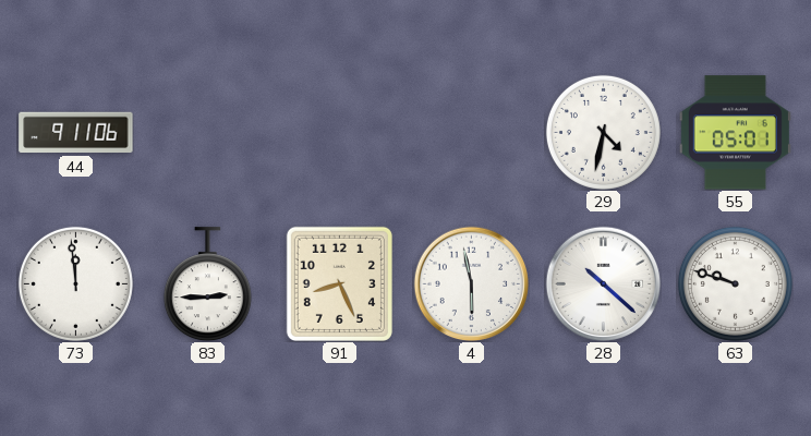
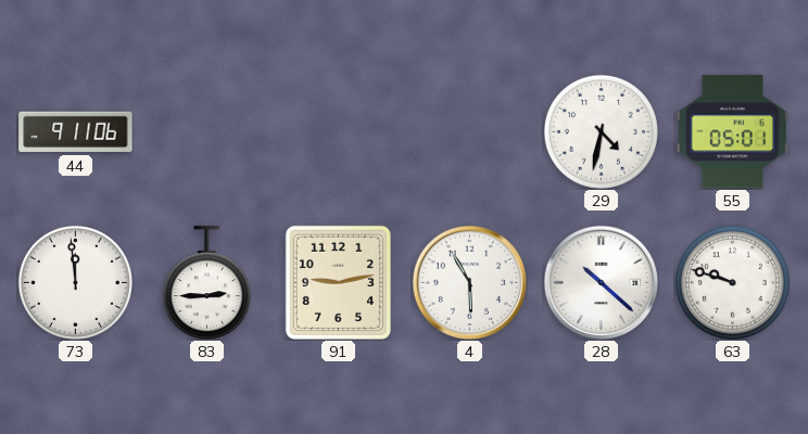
91: 8:26 -> 9:13
4: 5:58 -> 5:55
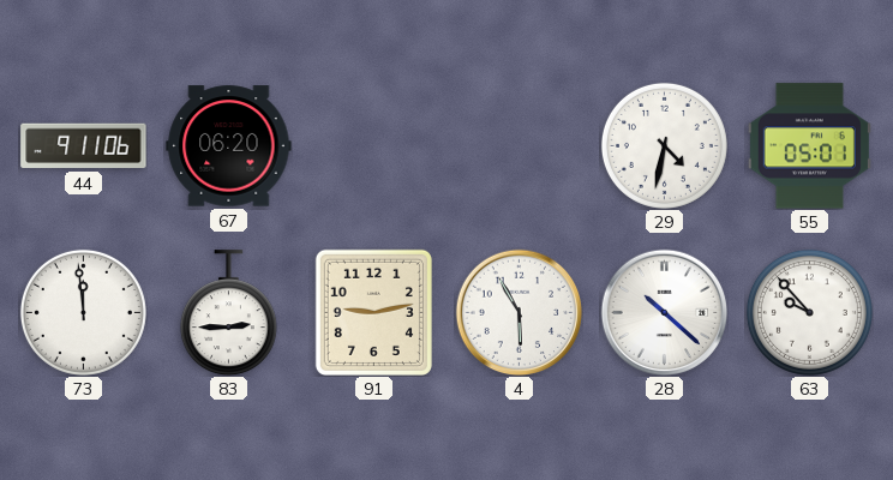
67: none -> 06:20
63: 9:48 -> 9:53
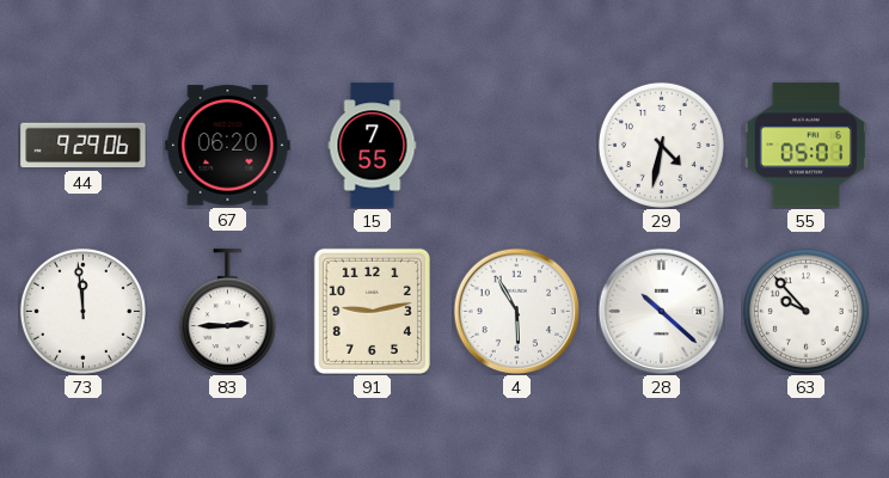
44: 9:11 -> 9:29
15: none -> 7:55
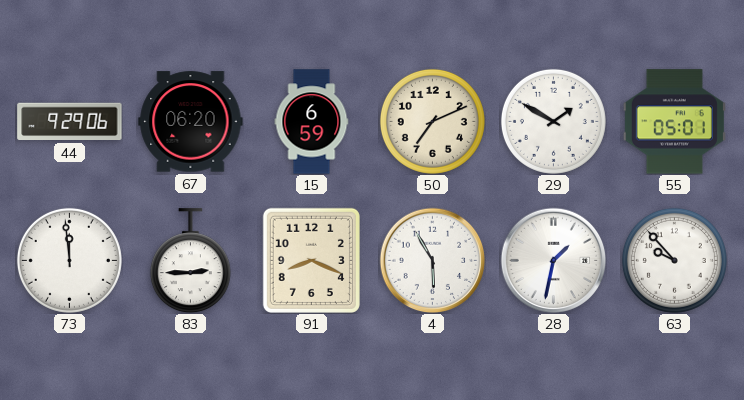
15: 7:55 -> 6:59
50: none -> 7:11
29: 4:32 -> 1:50
91: 9:13 -> 8:19
28: 10:22 -> 1:32
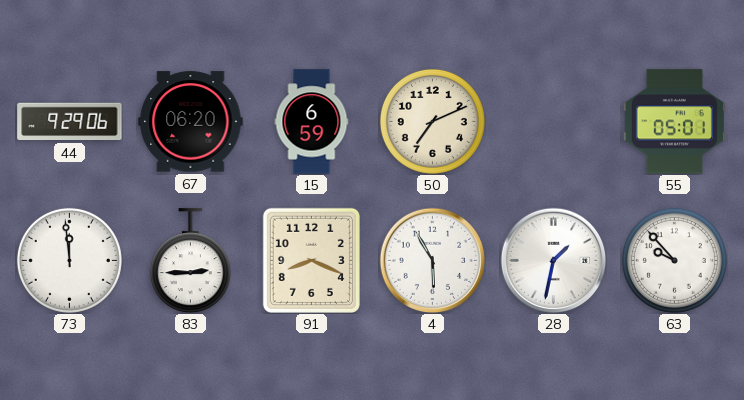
29: 1:50 -> none
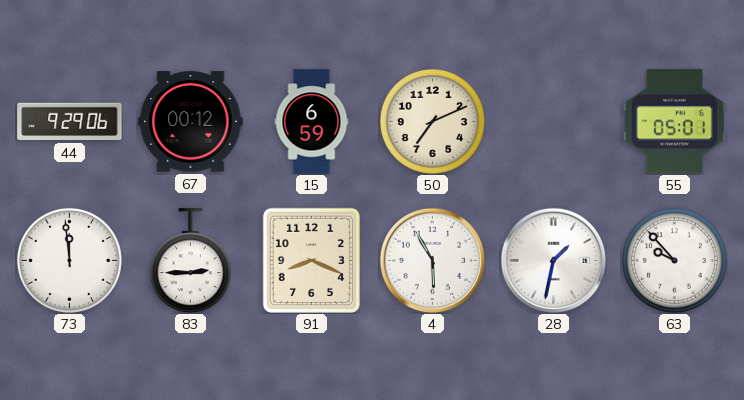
67: 06:20 -> 00:12
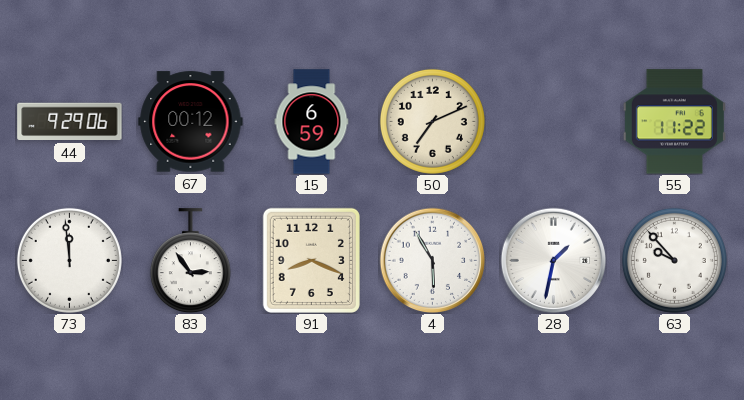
55: 05:01 -> 11:22
83: 2:45 -> 2:54
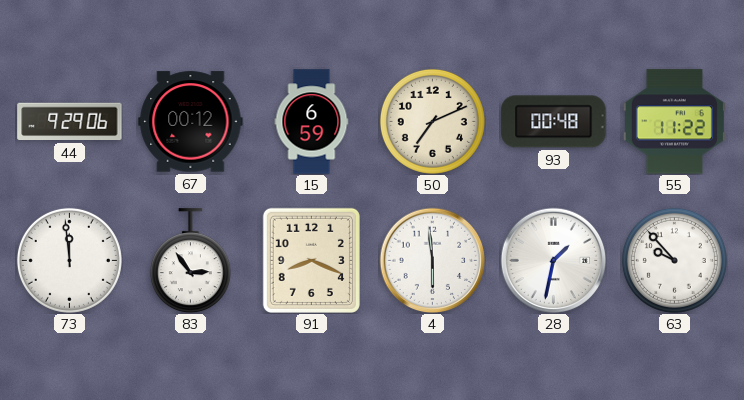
93: none -> 00:48
4: 5:55 -> 5:59
